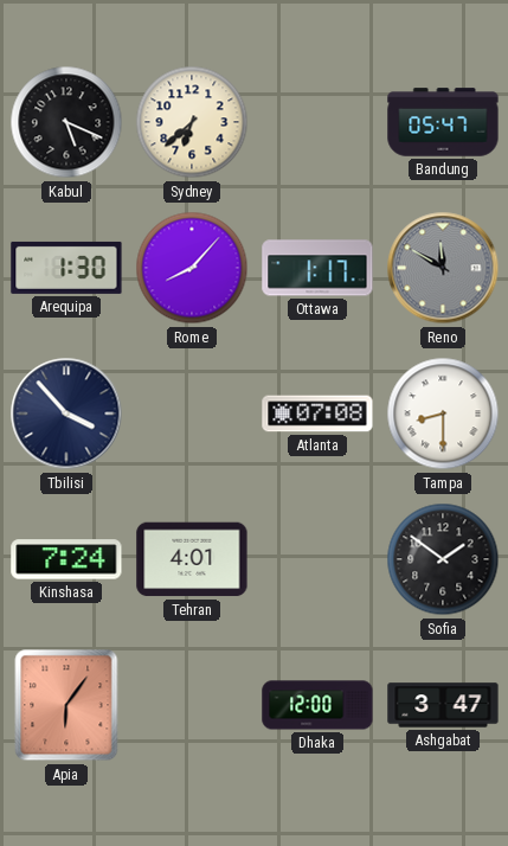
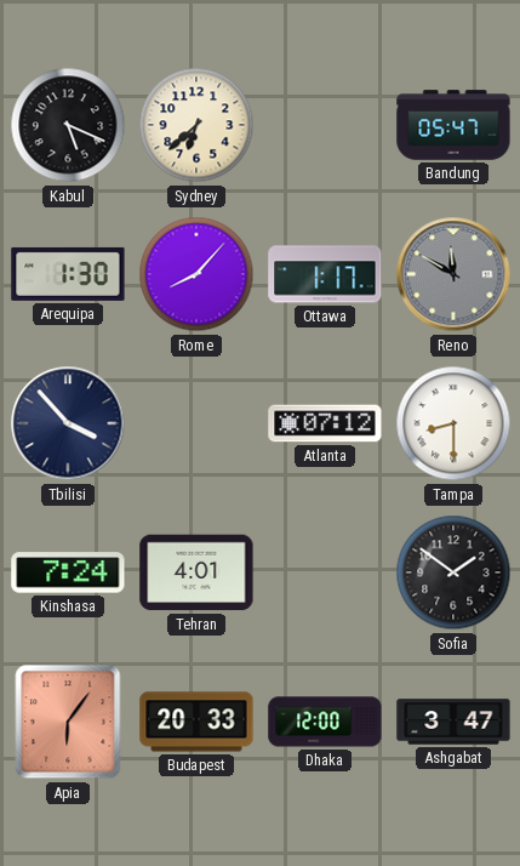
Atlanta: 07:08 -> 07:12
Budapest: none -> 20:33
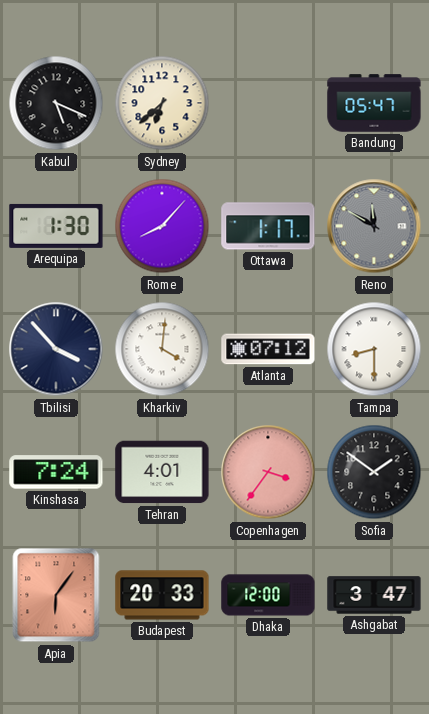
Kharkiv: none -> 4:01
Copenhagen: none -> 3:36
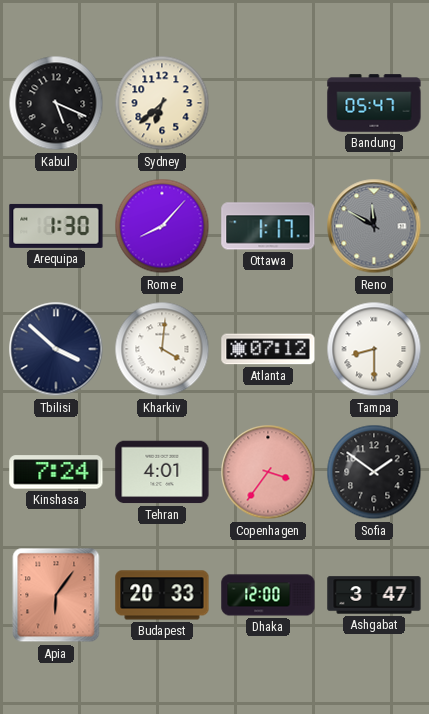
Tbilisi: 3:53 -> 3:52
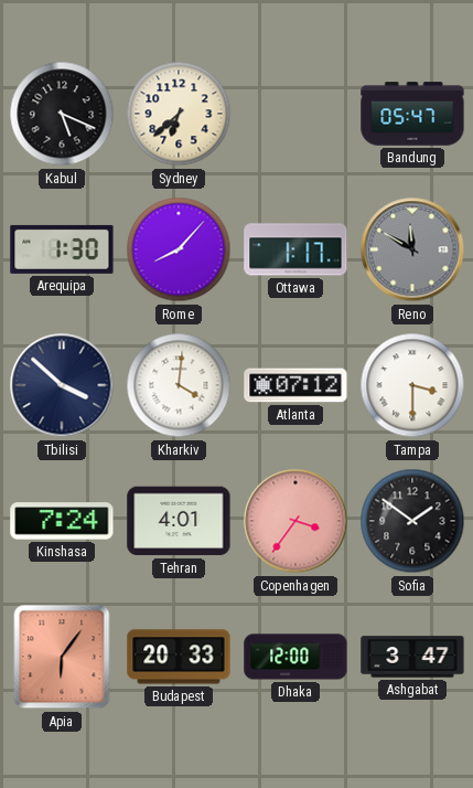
Tampa: 8:30 -> 3:30
